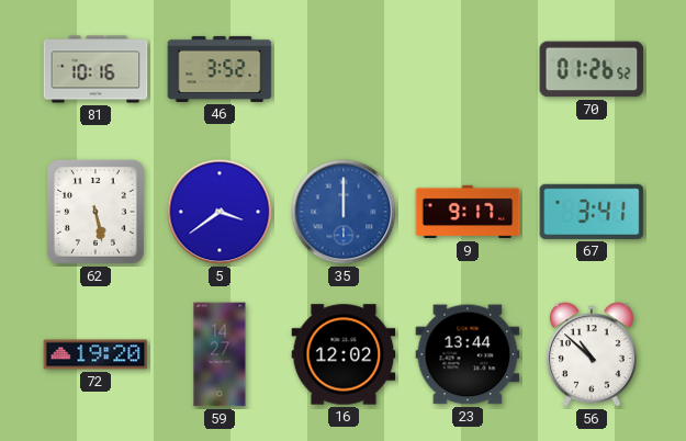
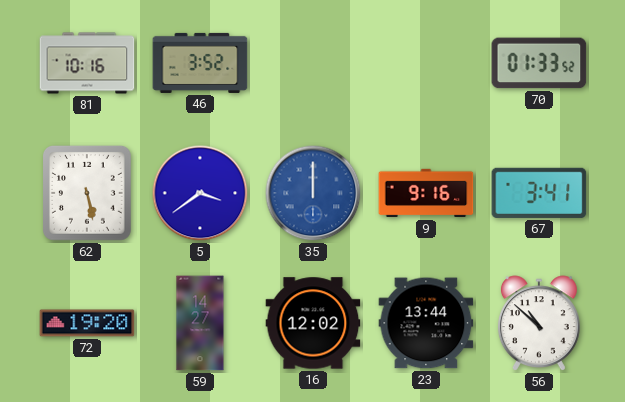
70: 01:26 -> 01:33
9: 9:17 -> 9:16
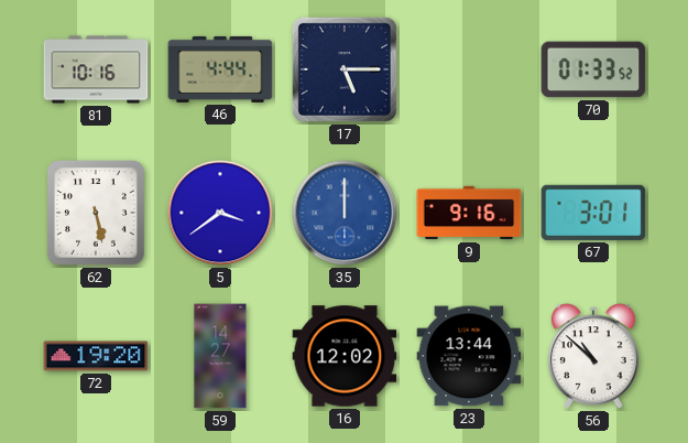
46: 3:52 -> 4:44
17: none -> 5:15
67: 3:41 -> 3:01
